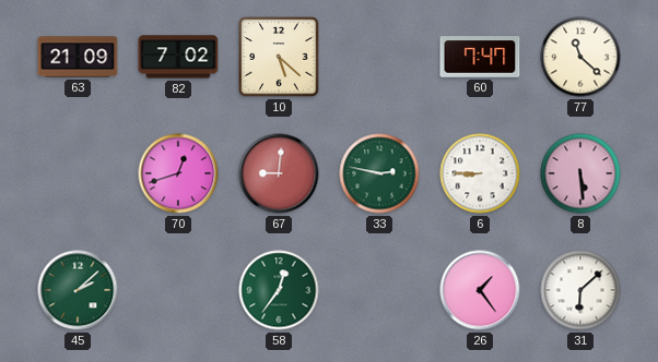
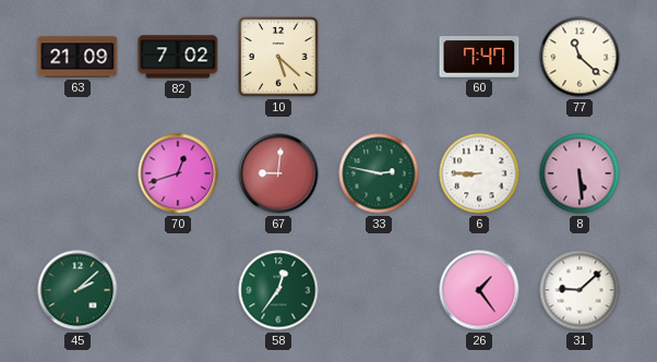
31: 6:08 -> 9:08
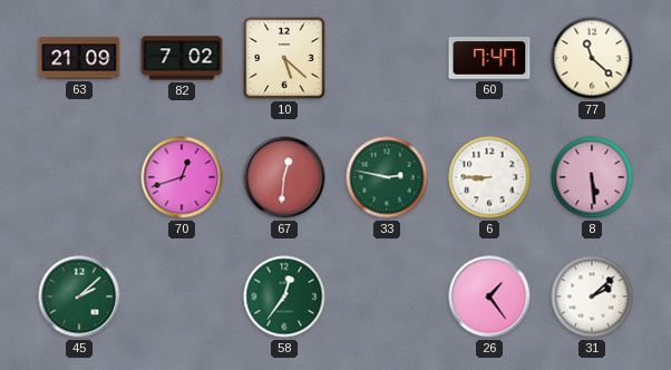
67: 9:01 -> 12:31
31: 9:08 -> 2:08
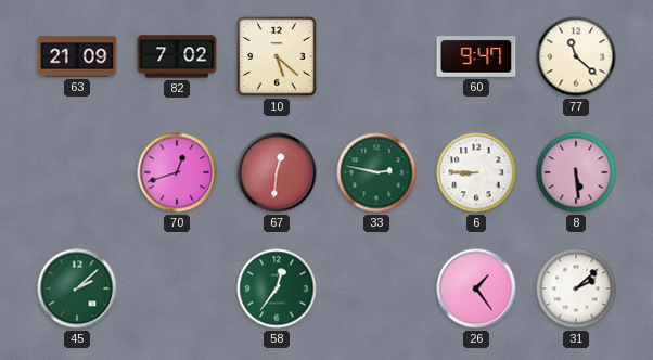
60: 7:47 -> 9:47
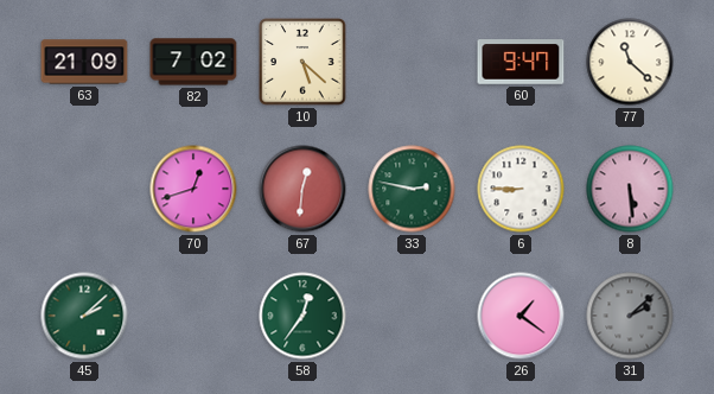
26: 1:24 -> 1:21
31 dial: white -> grey
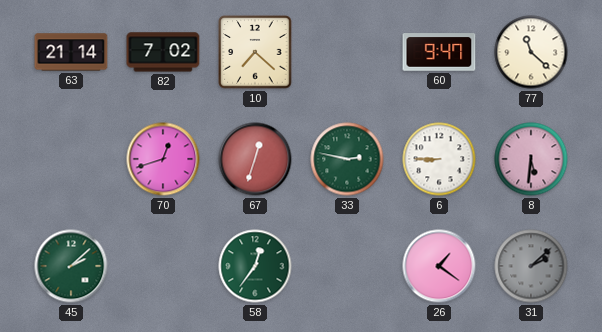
63: 21:09 -> 21:14
10: 5:22 -> 7:22
67: 12:31 -> 12:33
8: 5:29 -> 5:31
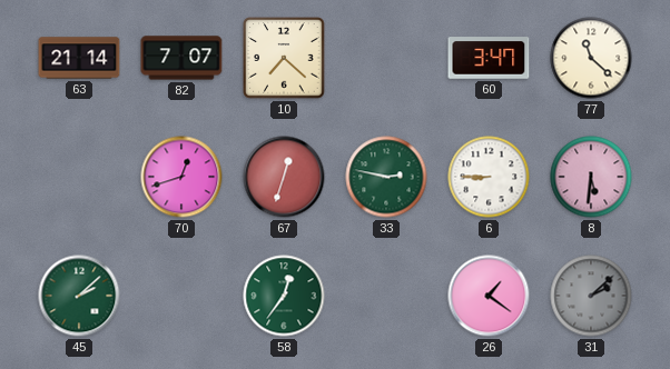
82: 7:02 -> 7:07
60: 9:47 -> 3:47
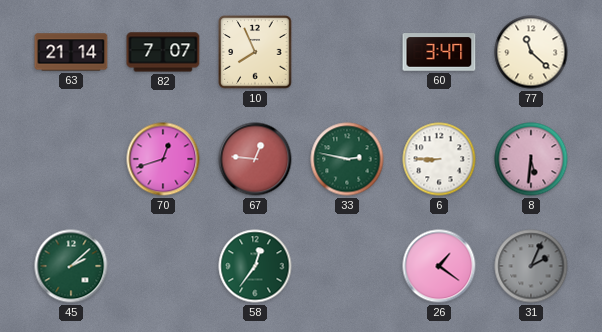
10: 7:22 -> 7:56
67: 12:33 -> 12:46
31: 2:08 -> 2:04
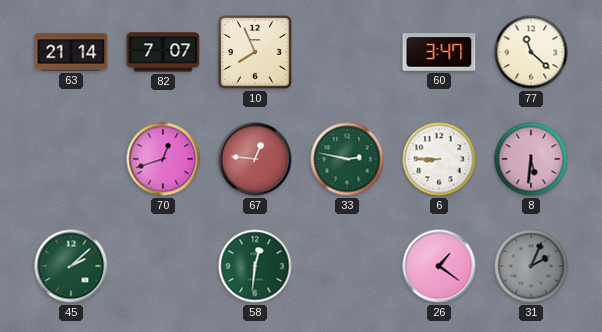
58: 12:36 -> 12:31
